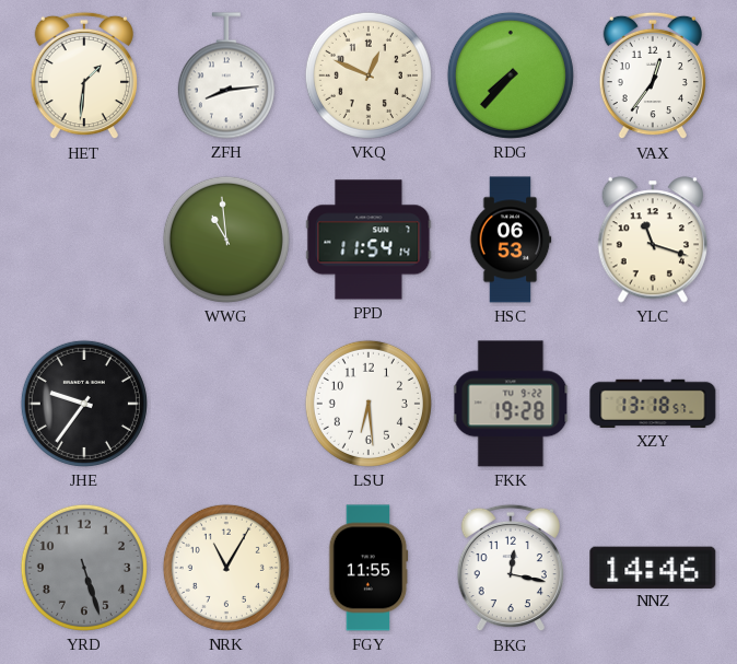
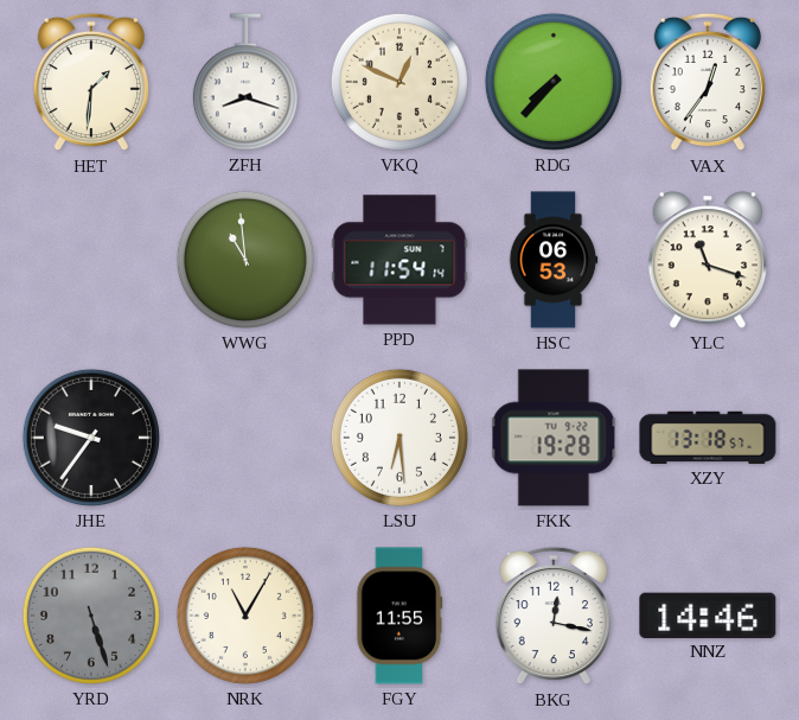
ZFH: 8:14 -> 8:18
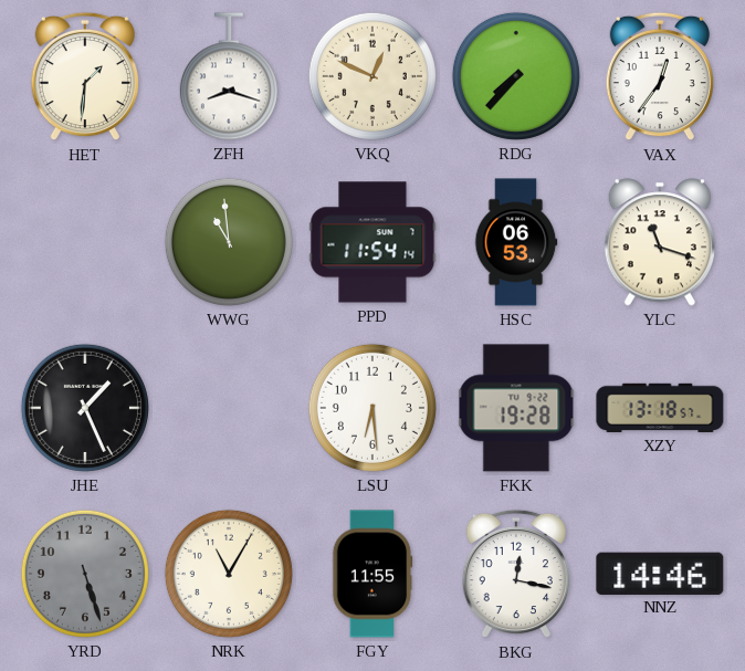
JHE: 9:36 -> 1:26
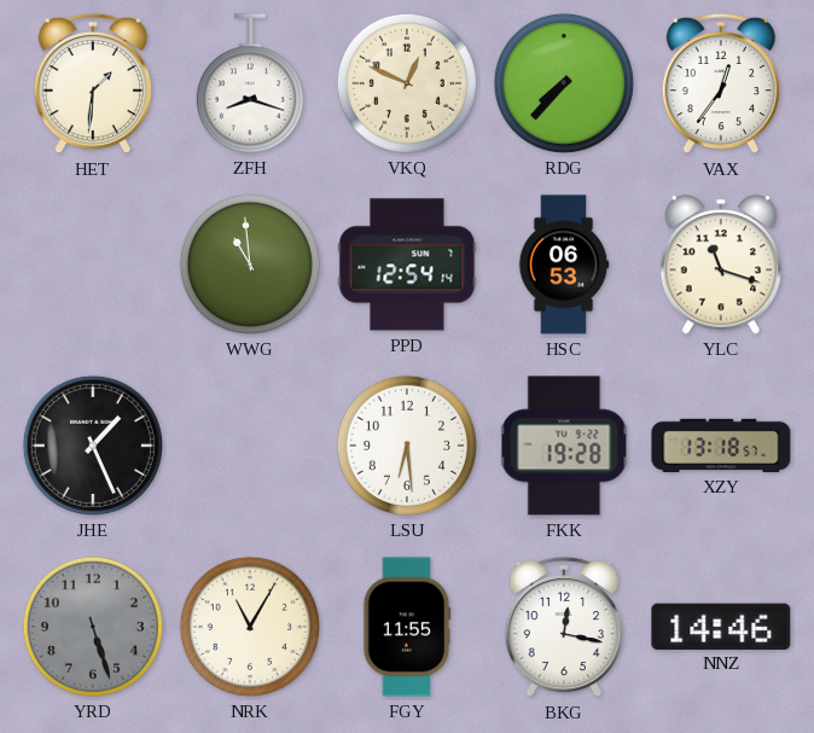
PPD: 11:54 -> 12:54
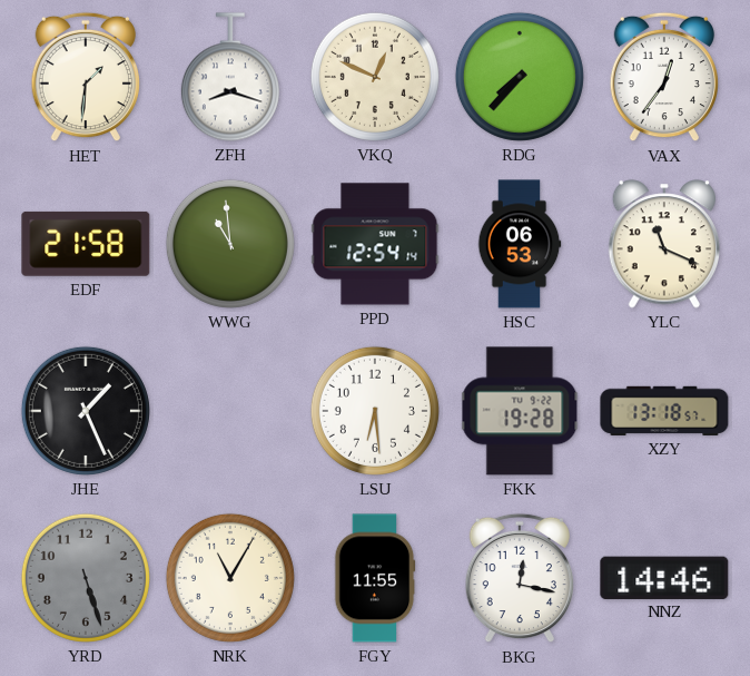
EDF: none -> 21:58
YLC: 11:18 -> 11:19
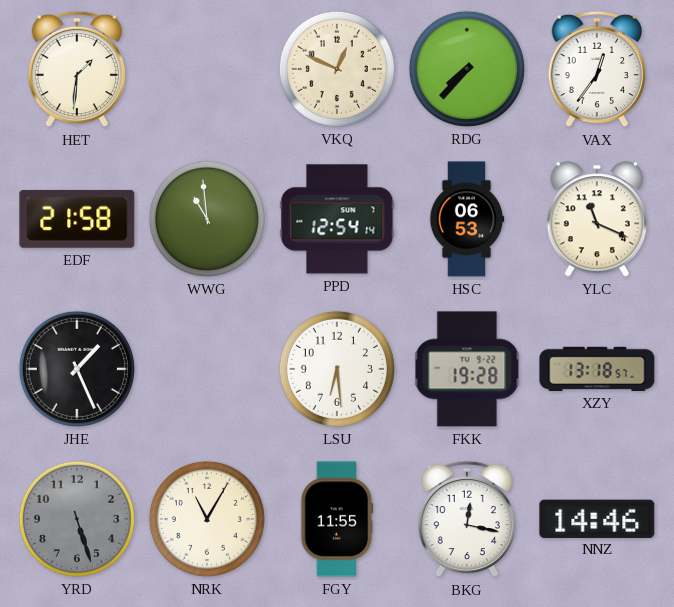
ZFH: 8:18 -> none
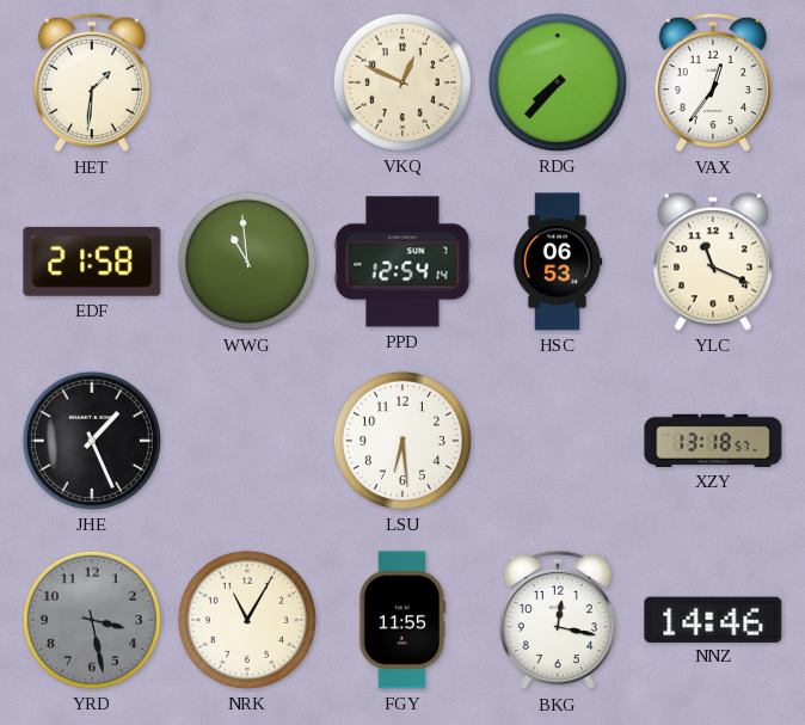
FKK: 19:28 -> none
YRD: 5:27 -> 3:28
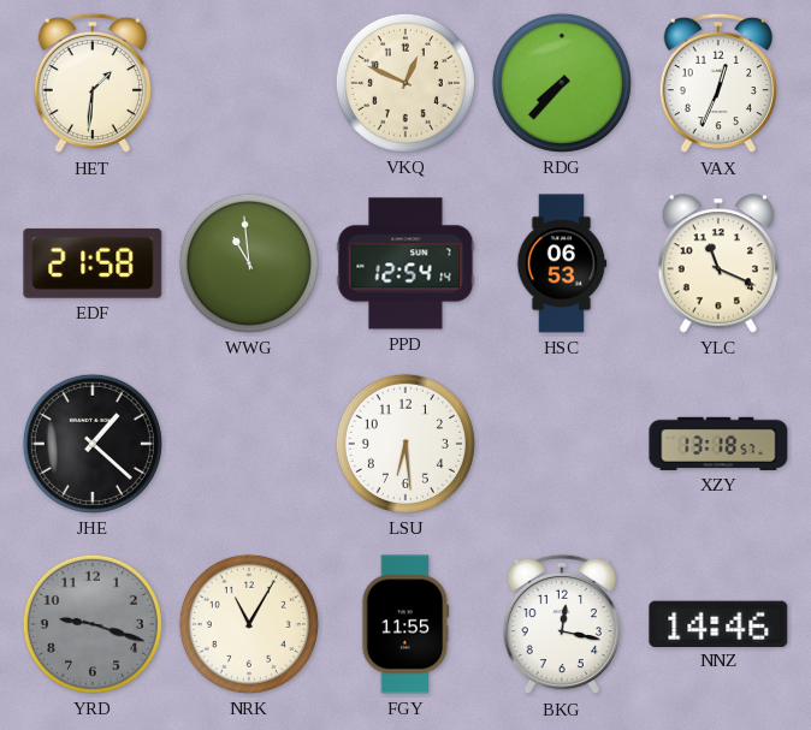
VAX: 12:36 -> 12:34
JHE: 1:26 -> 1:22
YRD: 3:28 -> 9:18
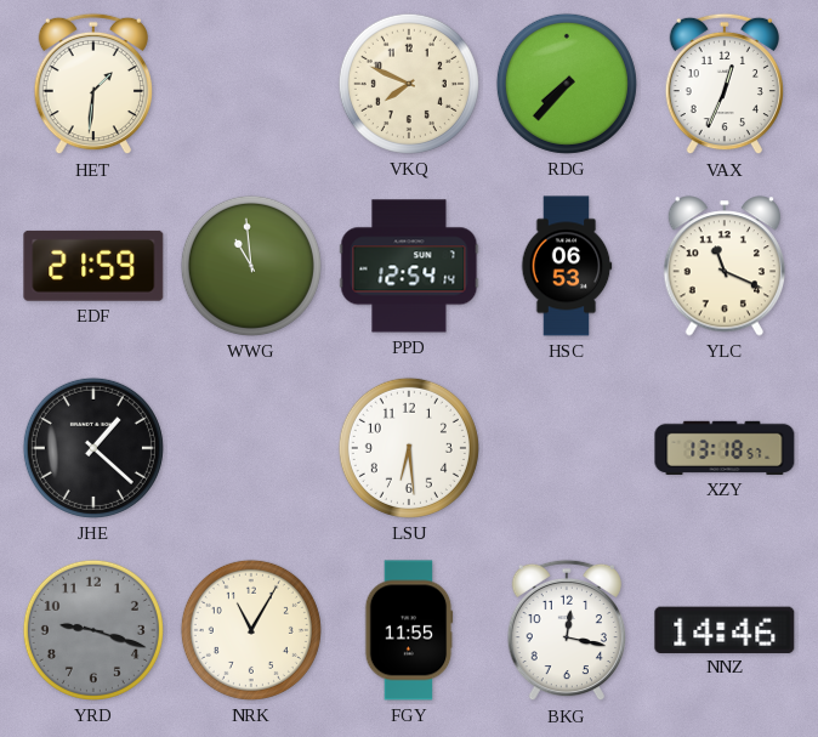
VKQ: 12:49 -> 7:49
EDF: 21:58 -> 21:59
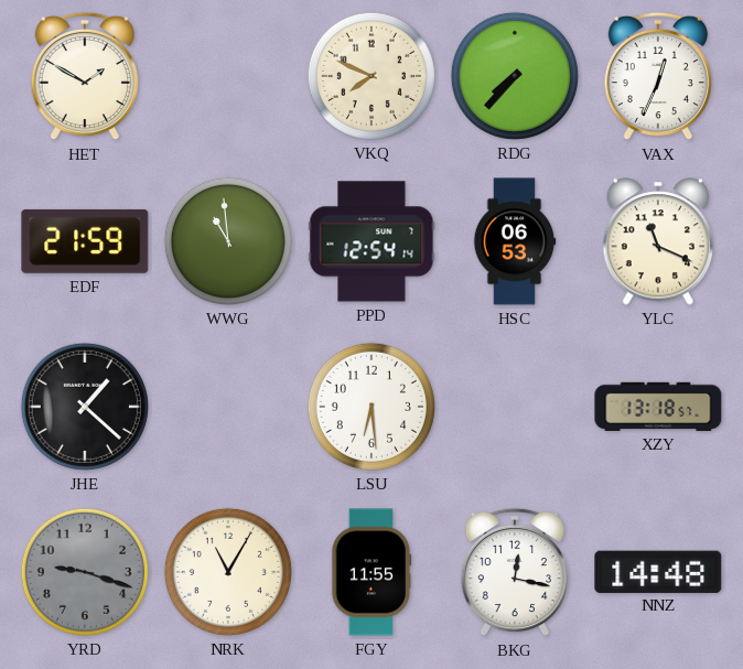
HET: 1:31 -> 1:50
NNZ: 14:46 -> 14:48
